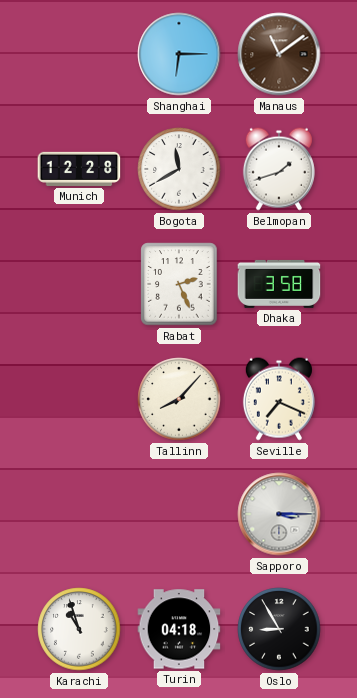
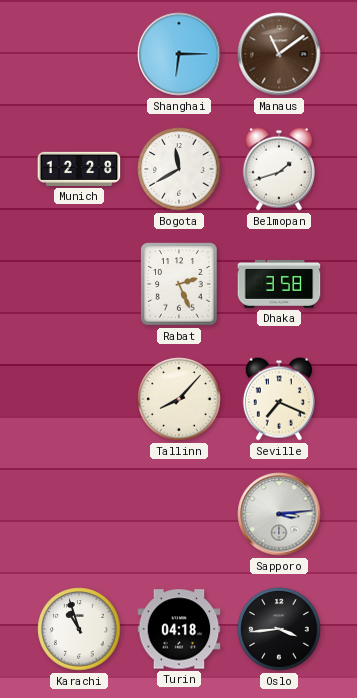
Sapporo: 3:15 -> 3:14
Oslo: 8:55 -> 3:44
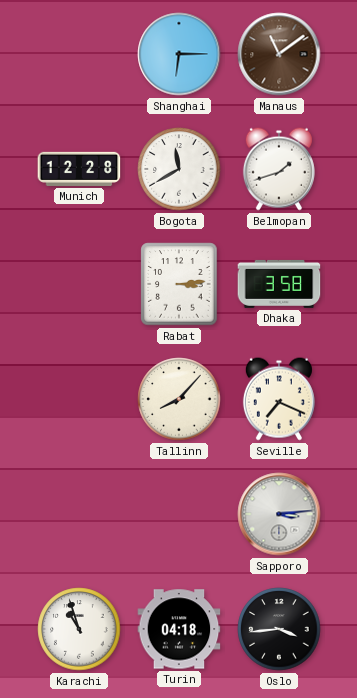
Rabat: 2:26 -> 3:14
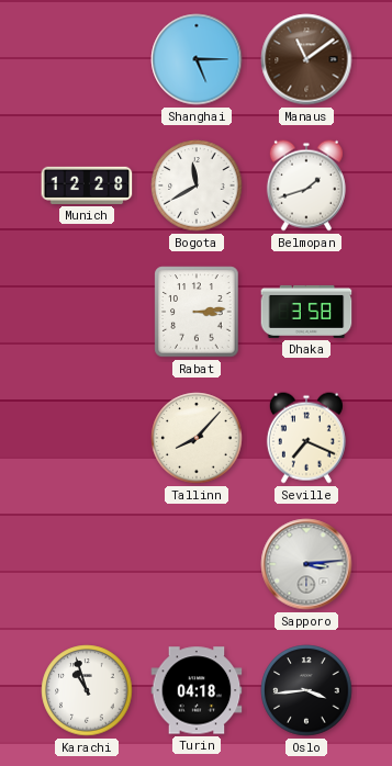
Shanghai: 6:15 -> 5:15
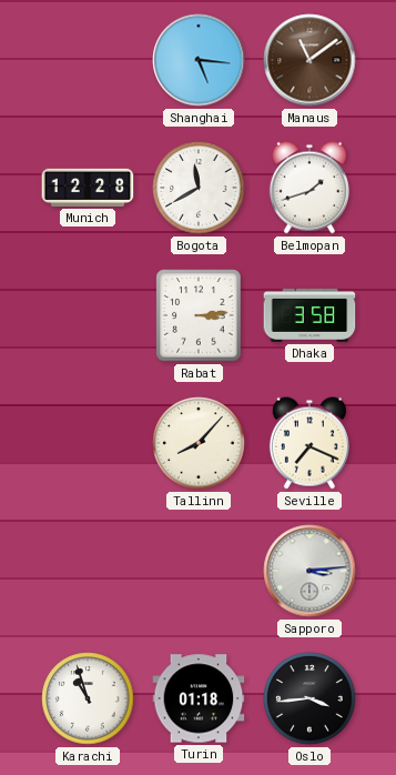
Shanghai: 5:15 -> 5:16
Turin: 04:18 -> 01:18
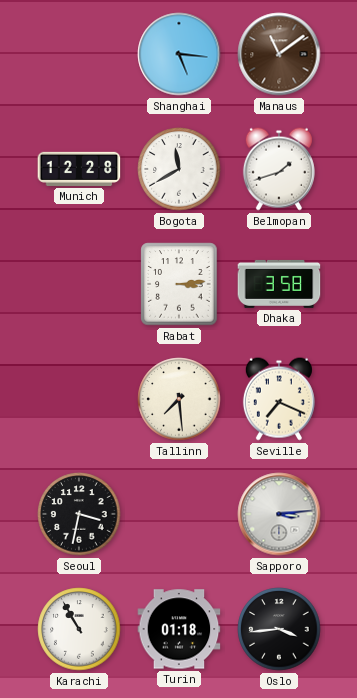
Tallinn: 8:07 -> 7:29
Seoul: none -> 3:32
Karachi: 10:57 -> 10:55
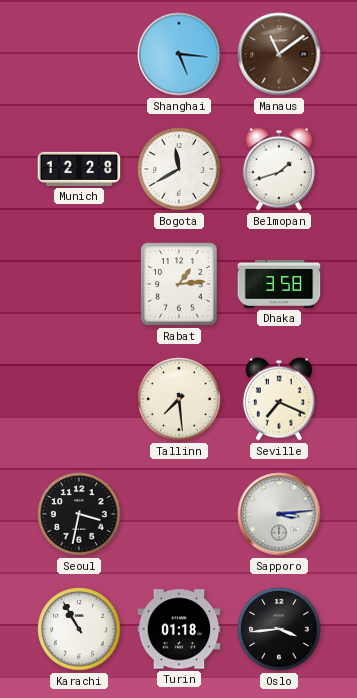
Rabat: 3:14 -> 1:14
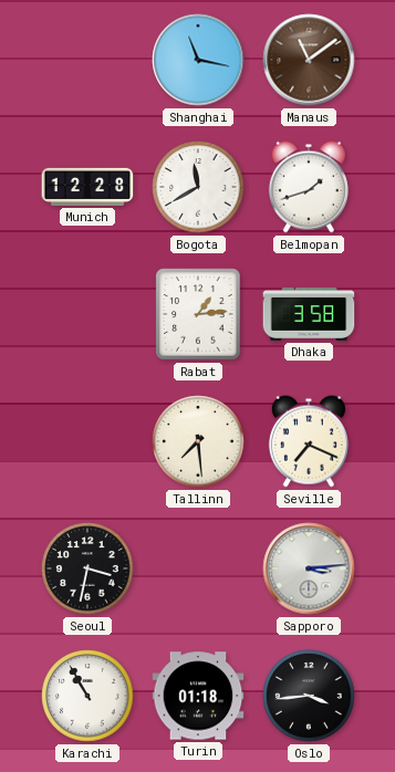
Shanghai: 5:16 -> 11:17
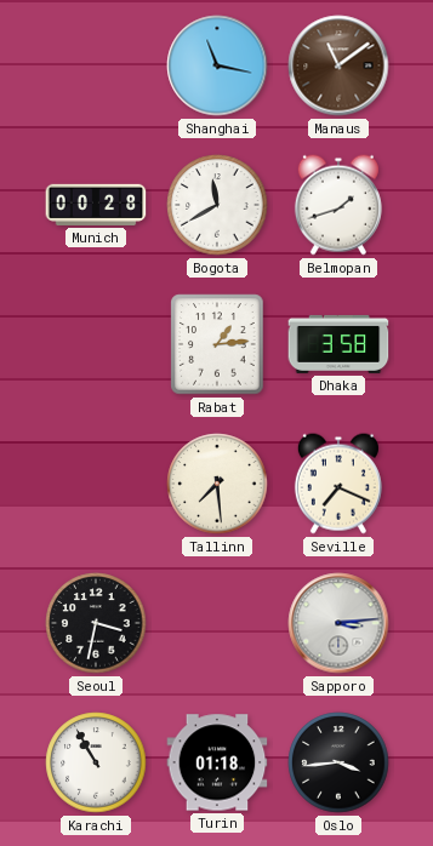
Munich: 12:28 -> 00:28
